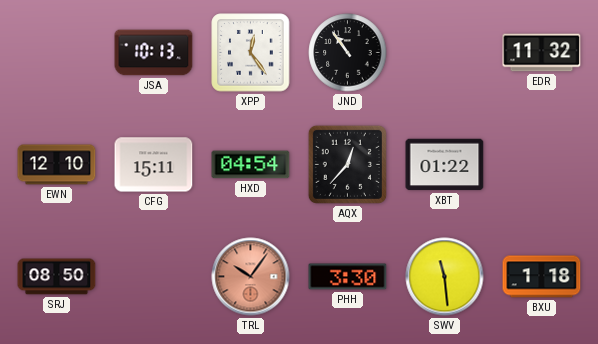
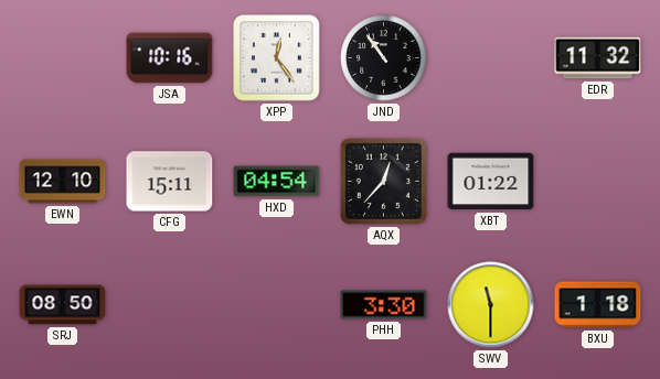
JSA: 10:13 -> 10:16
TRL: 10:06 -> none
SWV: 11:29 -> 11:30
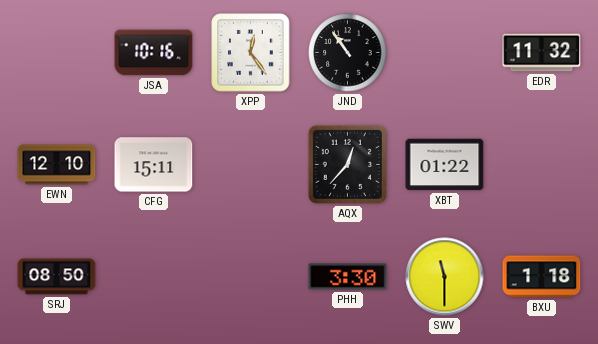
HXD: 04:54 -> none
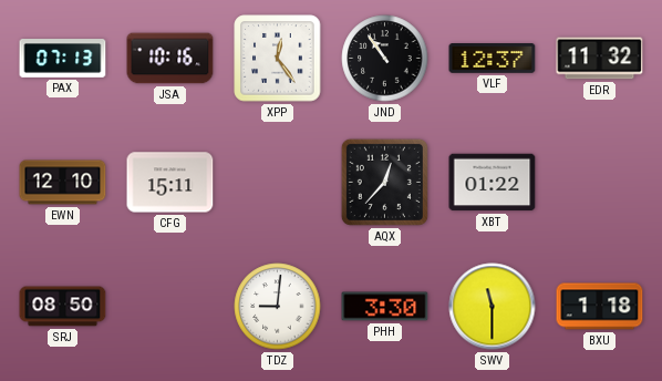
PAX: none -> 07:13
VLF: none -> 12:37
TDZ: none -> 9:01
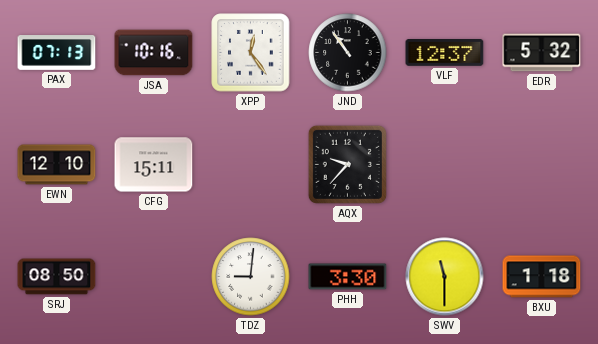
EDR: 11:32 -> 5:32
AQX: 12:37 -> 9:37
XBT: 01:22 -> none
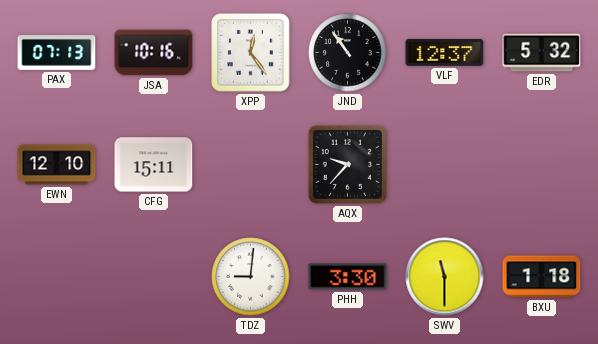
SRJ: 08:50 -> none
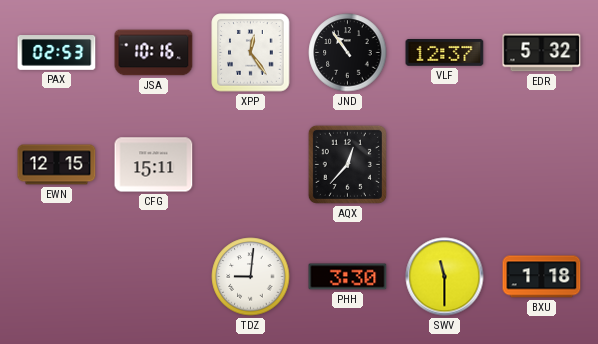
PAX: 07:13 -> 02:53
EWN: 12:10 -> 12:15
AQX: 9:37 -> 12:37
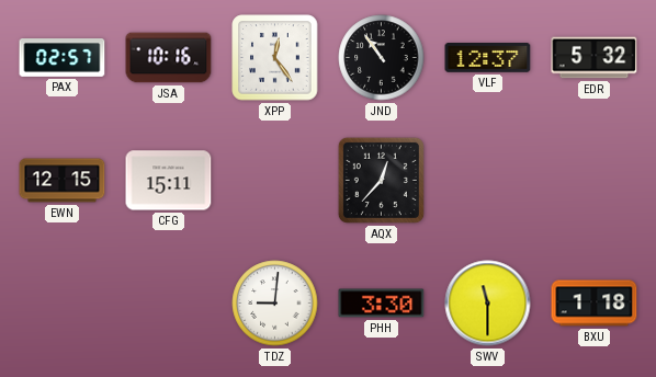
PAX: 02:53 -> 02:57
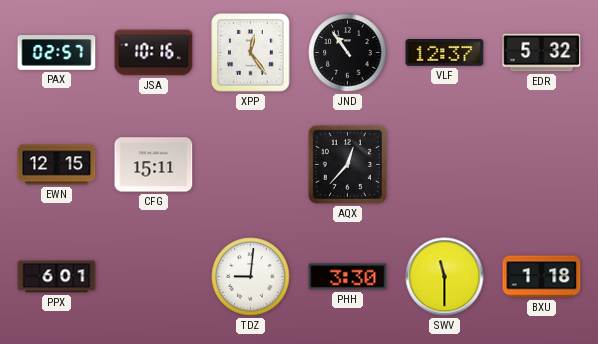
PPX: none -> 6:01
